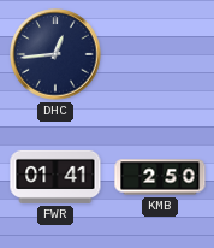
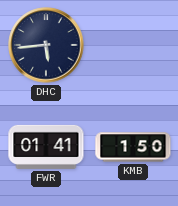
DHC: 12:44 -> 5:44
KMB: 2:50 -> 1:50
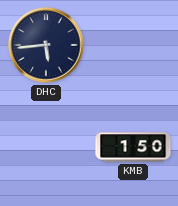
FWR: 01:41 -> none
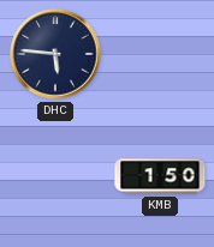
DHC: 5:44 -> 5:46
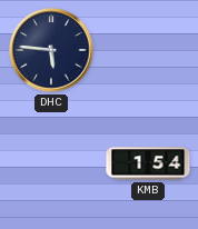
KMB: 1:50 -> 1:54
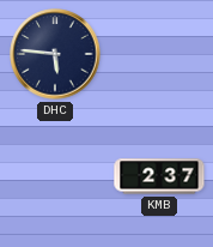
KMB: 1:54 -> 2:37
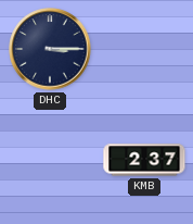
DHC: 5:46 -> 3:15
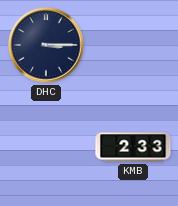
KMB: 2:37 -> 2:33
